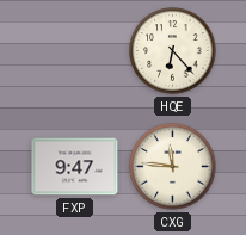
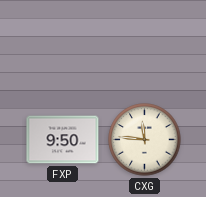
HQE: 6:23 -> none
FXP: 9:47 -> 9:50
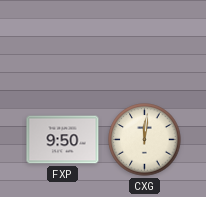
CXG: 11:46 -> 12:01
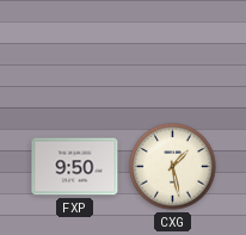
CXG: 12:01 -> 1:28
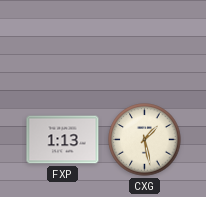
FXP: 9:50 -> 1:13
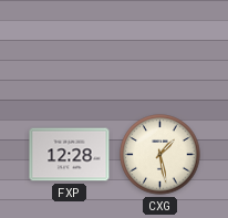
FXP: 1:13 -> 12:28
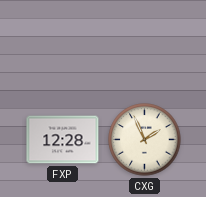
CXG: 1:28 -> 1:56
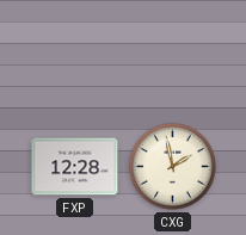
CXG: 1:56 -> 1:58
